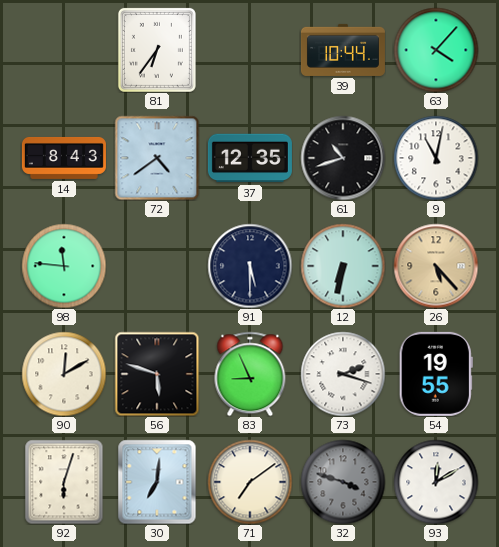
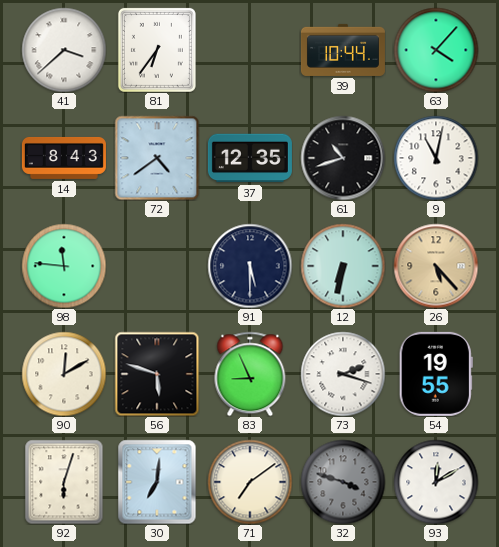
41: none -> 3:38
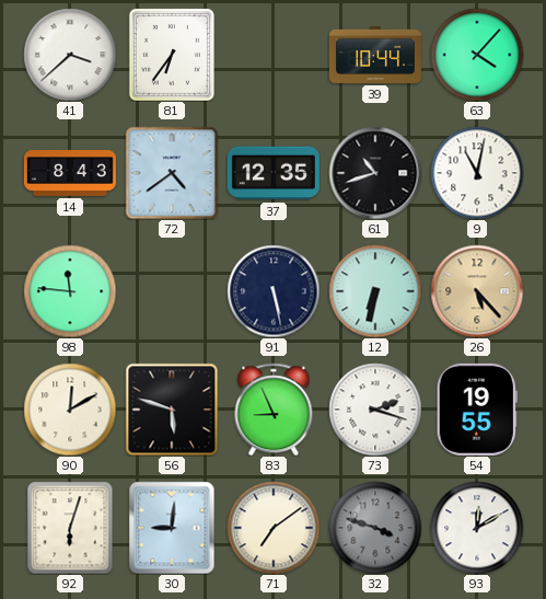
91: 5:30 -> 5:28
30: 7:01 -> 9:01
